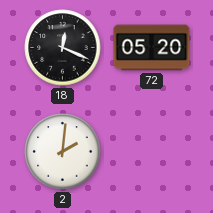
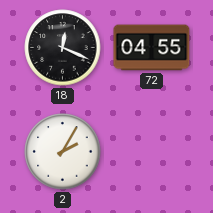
72: 05:20 -> 04:55
2: 2:01 -> 2:05
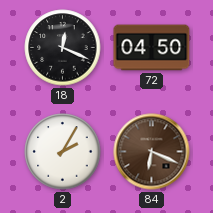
72: 04:55 -> 04:50
84: none -> 6:19
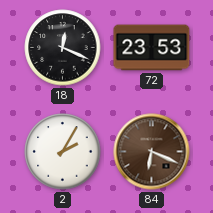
72: 04:50 -> 23:53
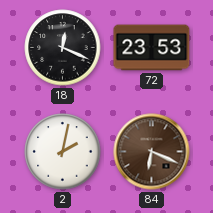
2: 2:05 -> 2:02
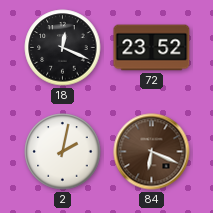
72: 23:53 -> 23:52
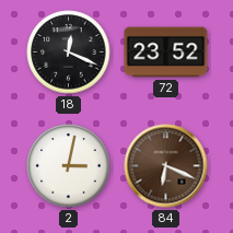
2: 2:02 -> 3:02
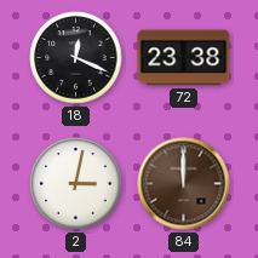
72: 23:52 -> 23:38
84: 6:19 -> 12:00
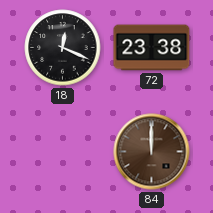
2: 3:02 -> none
